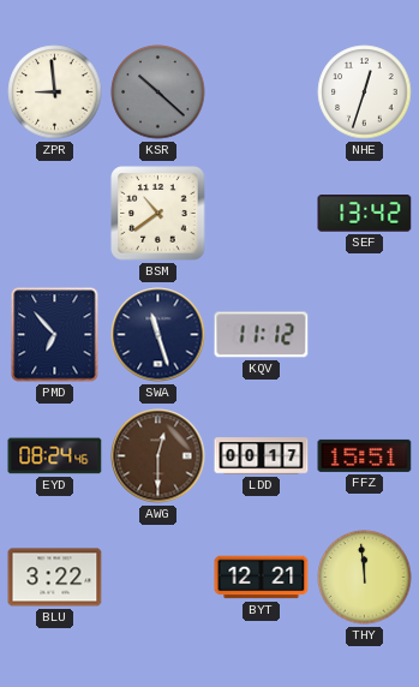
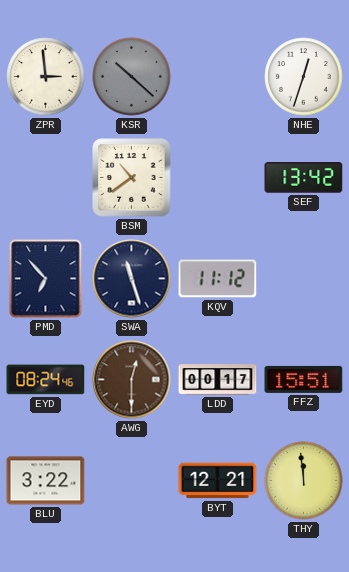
ZPR: 8:59 -> 2:59
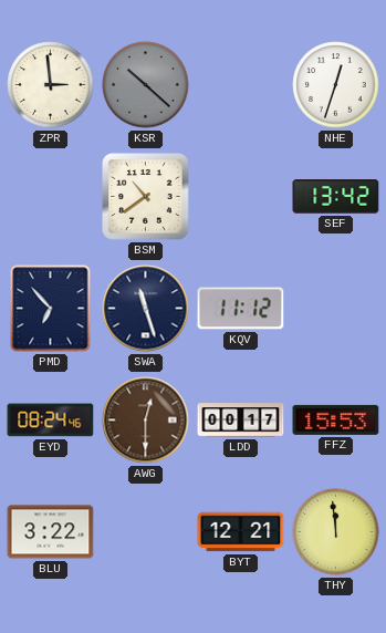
FFZ: 15:51 -> 15:53
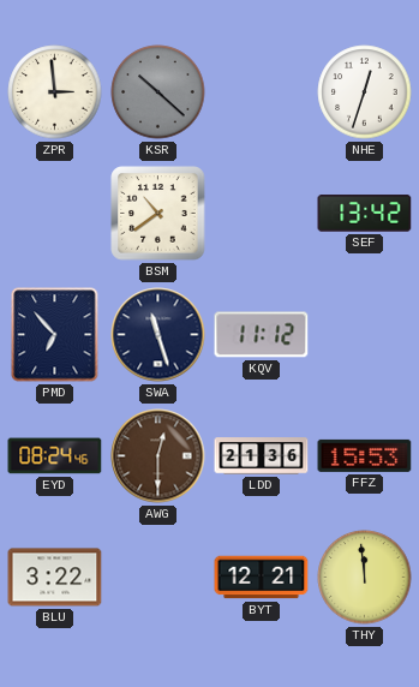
LDD: 00:17 -> 21:36
